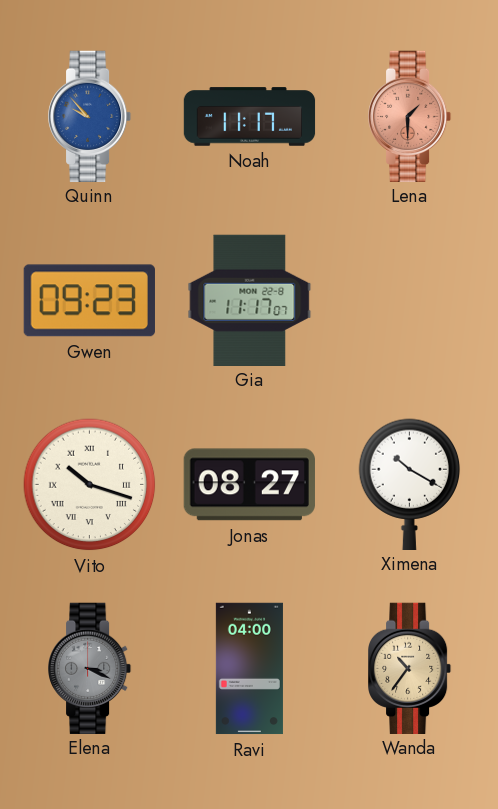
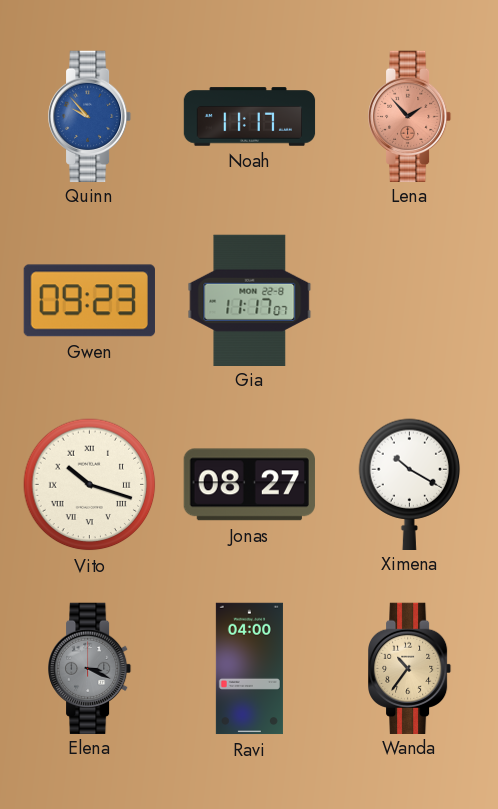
Lena: 1:30 -> 1:53
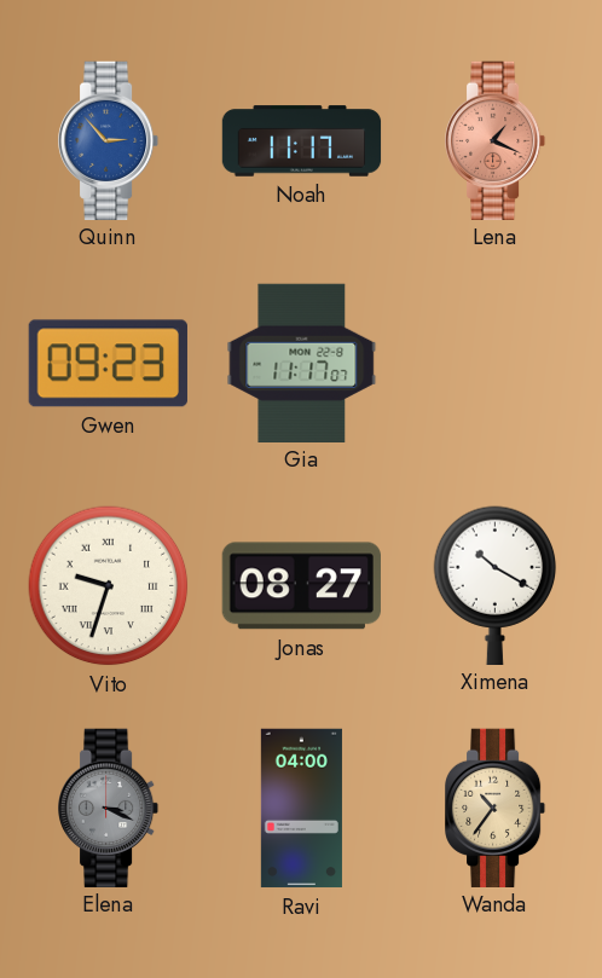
Quinn: 9:53 -> 2:53
Lena: 1:53 -> 1:19
Vito: 10:18 -> 9:33
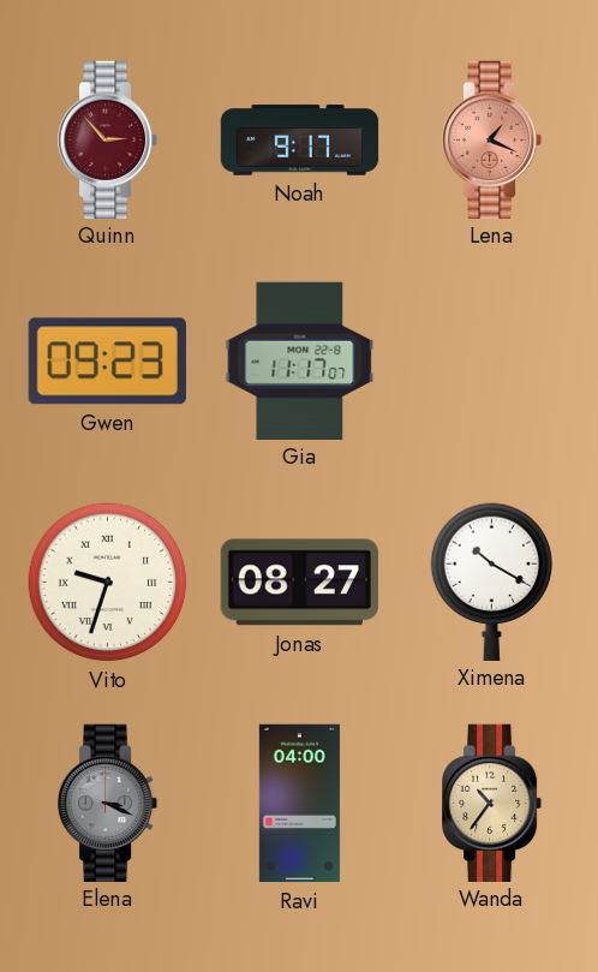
Quinn dial: blue -> burgundy
Noah: 11:17 -> 9:17
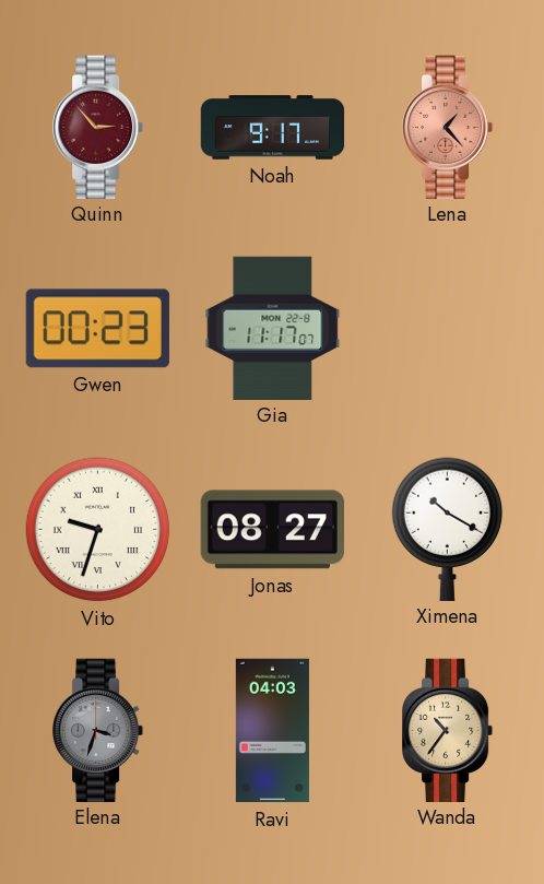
Lena: 1:19 -> 1:23
Gwen: 09:23 -> 00:23
Elena: 3:19 -> 3:33
Ravi: 04:00 -> 04:03
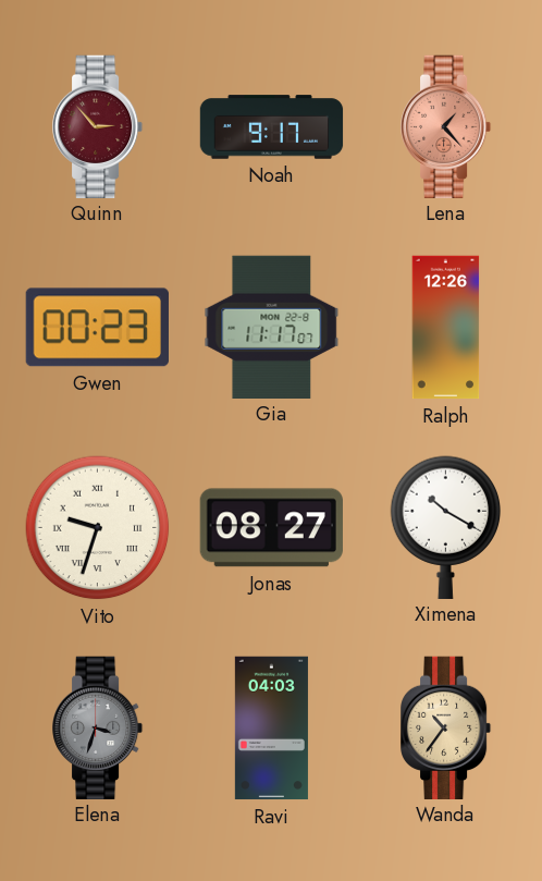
Ralph: none -> 12:26
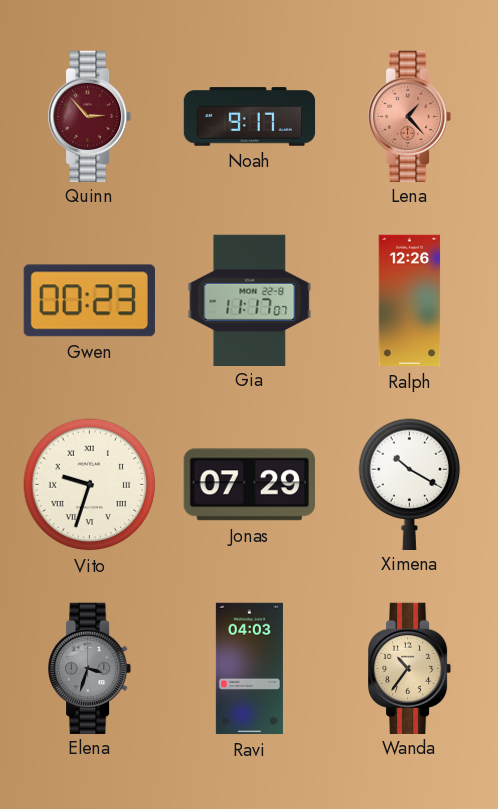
Jonas: 08:27 -> 07:29
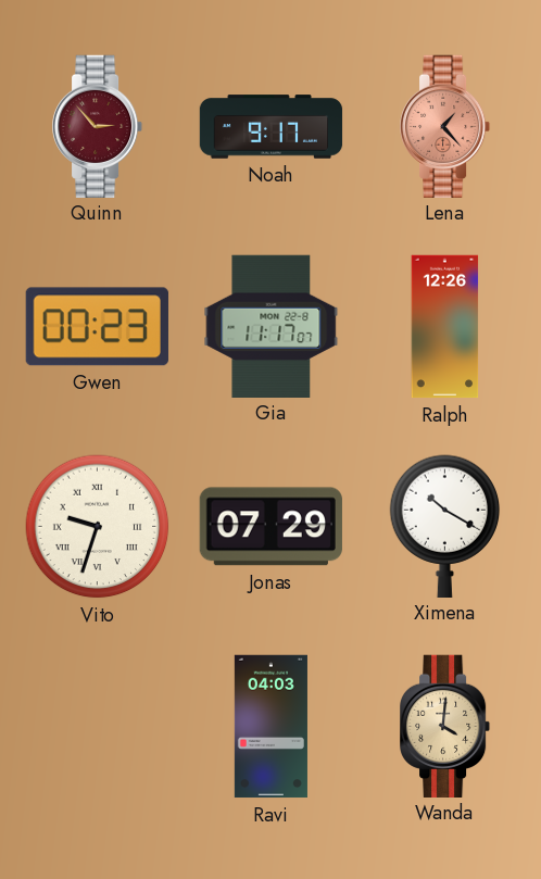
Elena: 3:33 -> none
Wanda: 10:36 -> 4:01
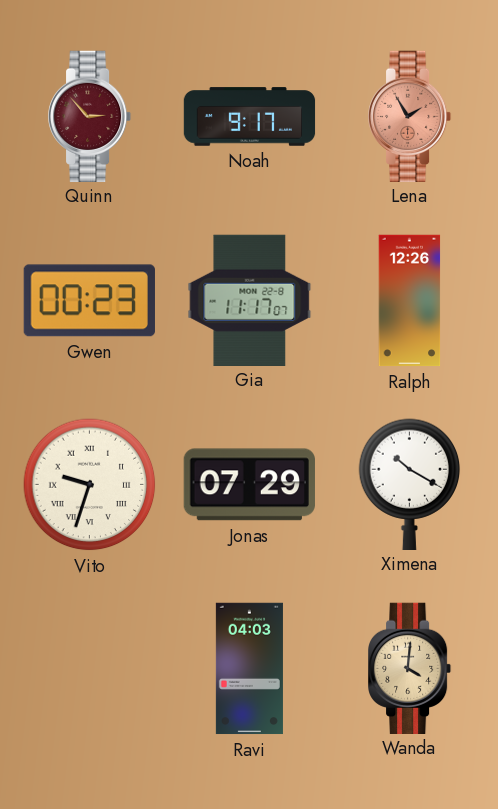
Lena: 1:23 -> 1:55
